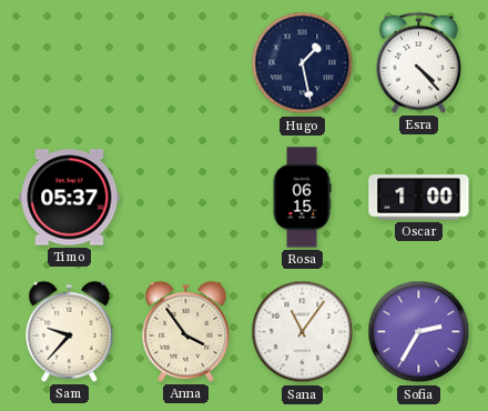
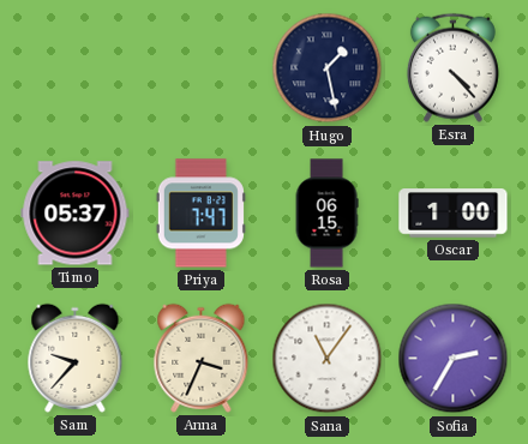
Priya: none -> 7:47
Anna: 3:54 -> 3:34
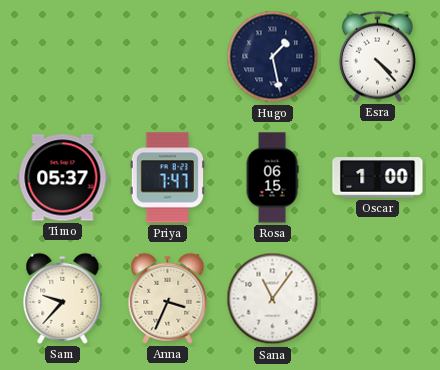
Sofia: 2:35 -> none
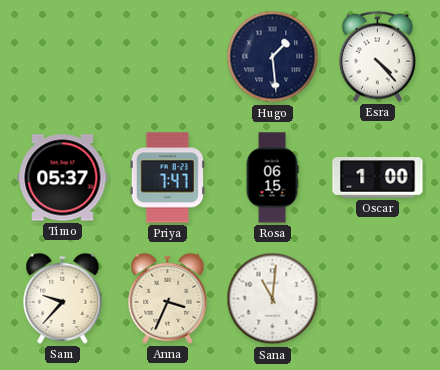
Hugo: 1:28 -> 1:29
Sana: 11:06 -> 11:01
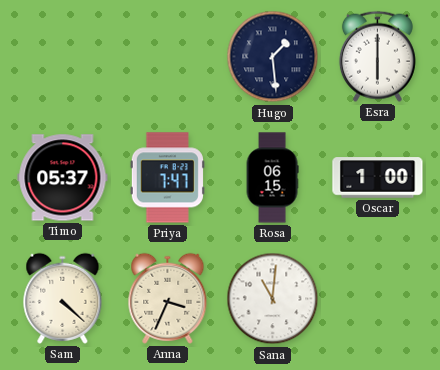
Esra: 4:23 -> 6:00
Sam: 9:37 -> 4:22
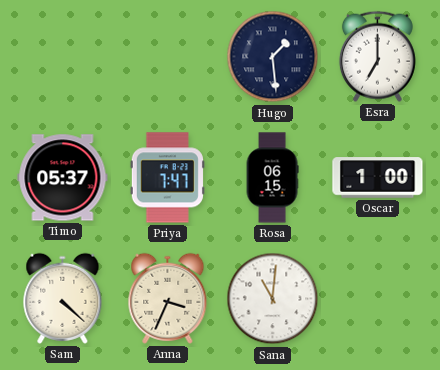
Esra: 6:00 -> 7:00
